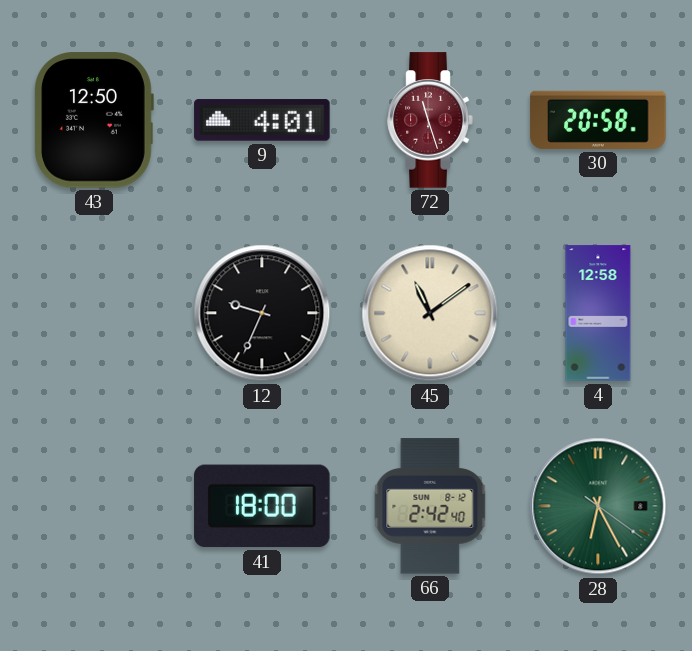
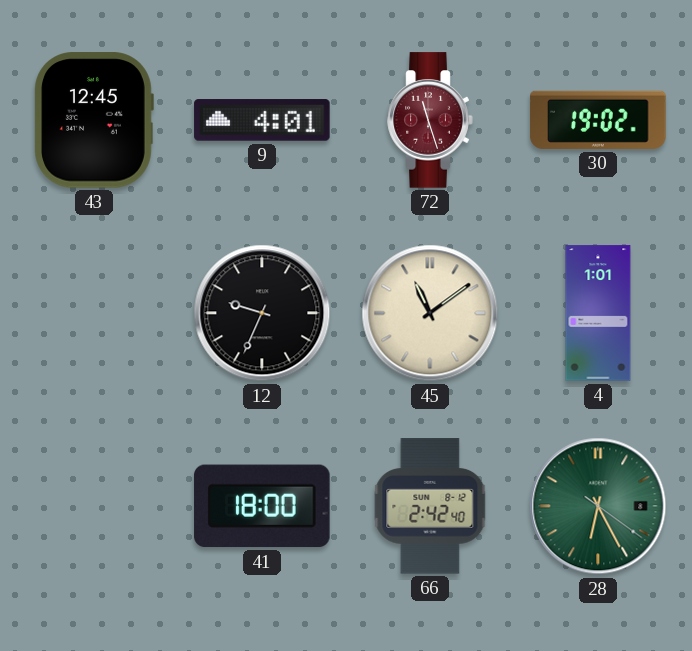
43: 12:50 -> 12:45
30: 20:58 -> 19:02
4: 12:58 -> 1:01
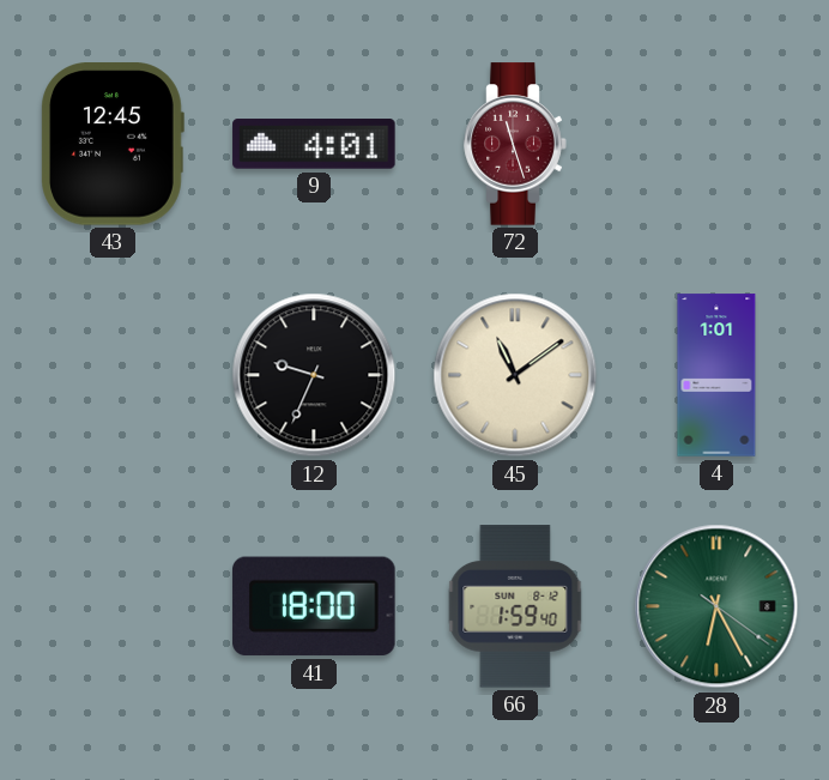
30: 19:02 -> none
66: 2:42 -> 1:59
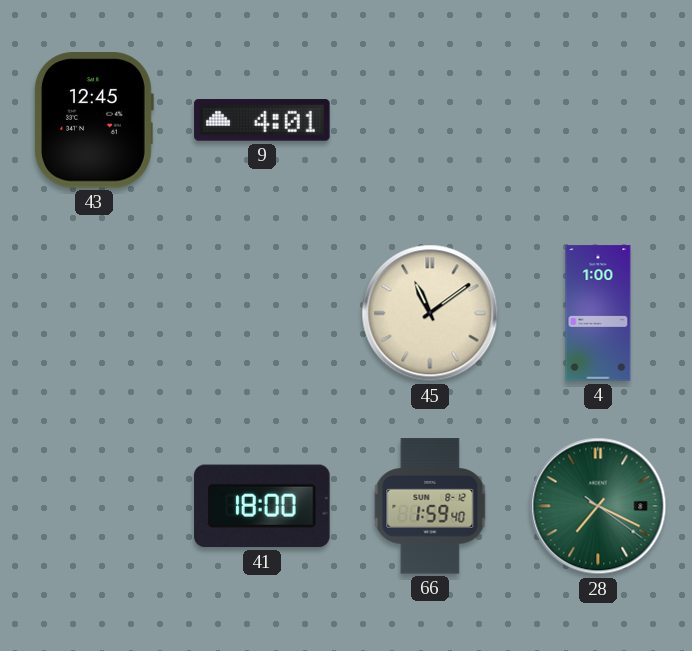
72: 11:27 -> none
12: 9:34 -> none
4: 1:01 -> 1:00
28: 6:25 -> 7:19
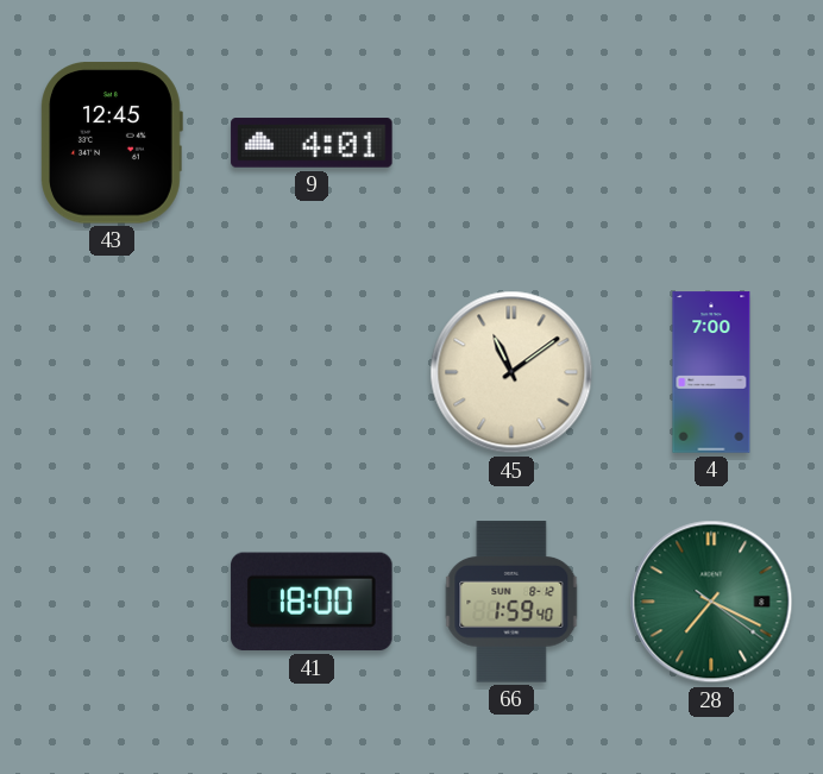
4: 1:00 -> 7:00
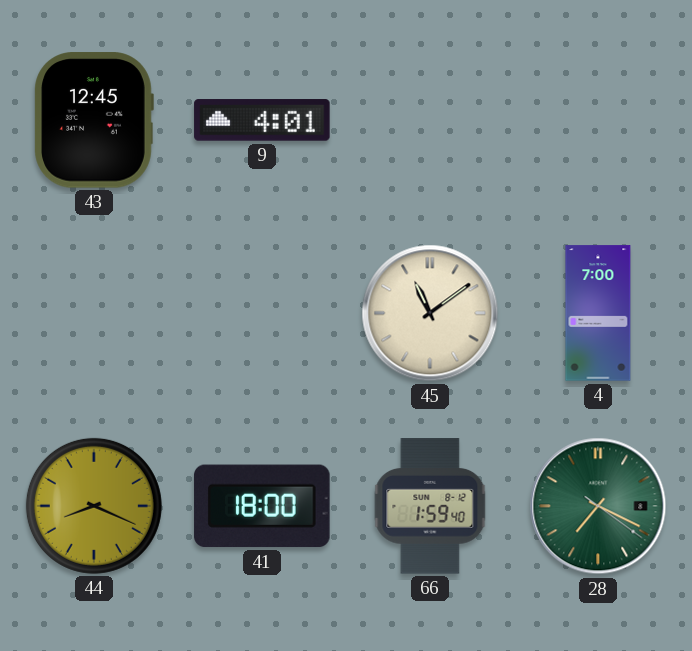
44: none -> 8:19
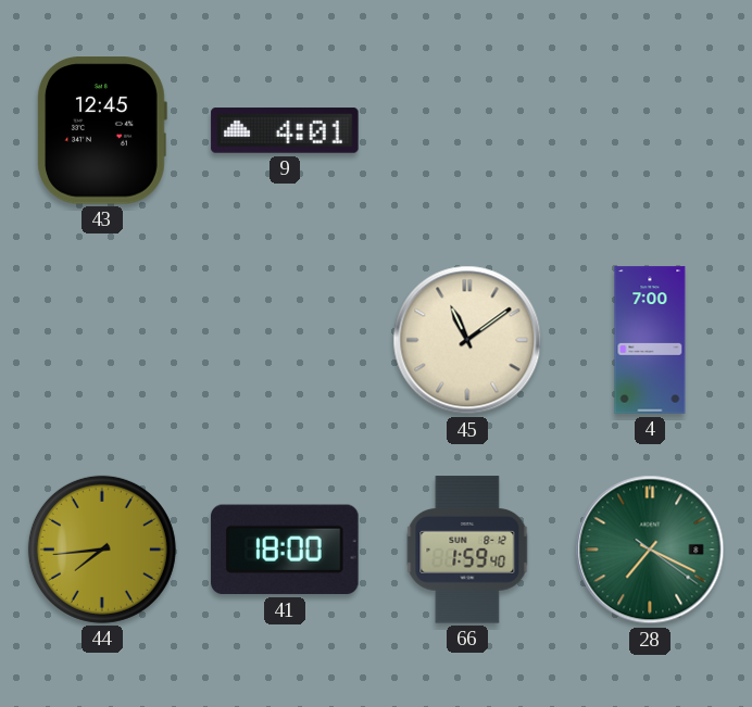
44: 8:19 -> 7:44
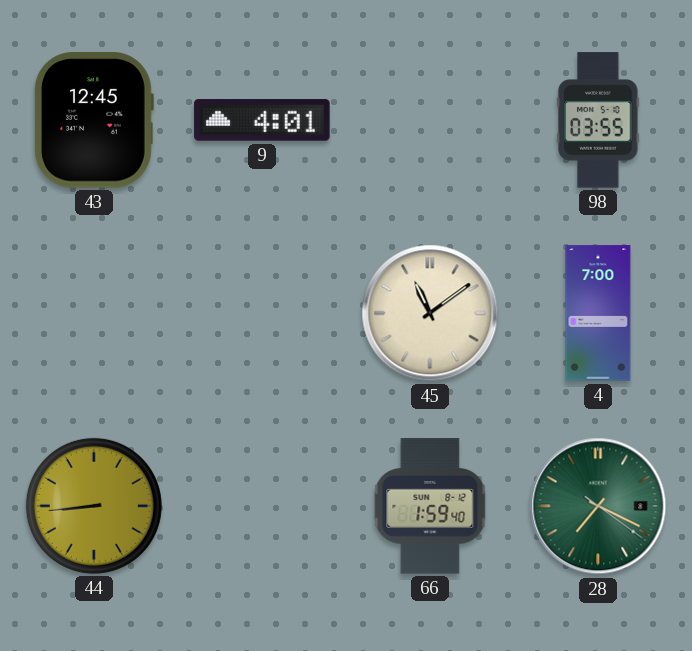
98: none -> 03:55
44: 7:44 -> 8:44
41: 18:00 -> none
